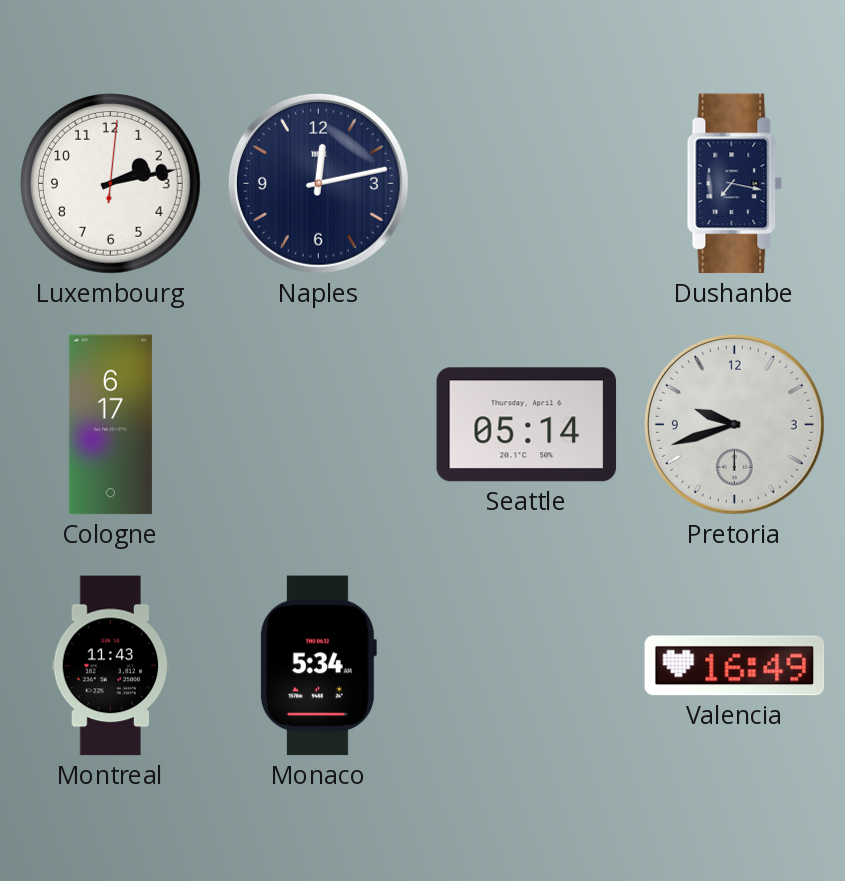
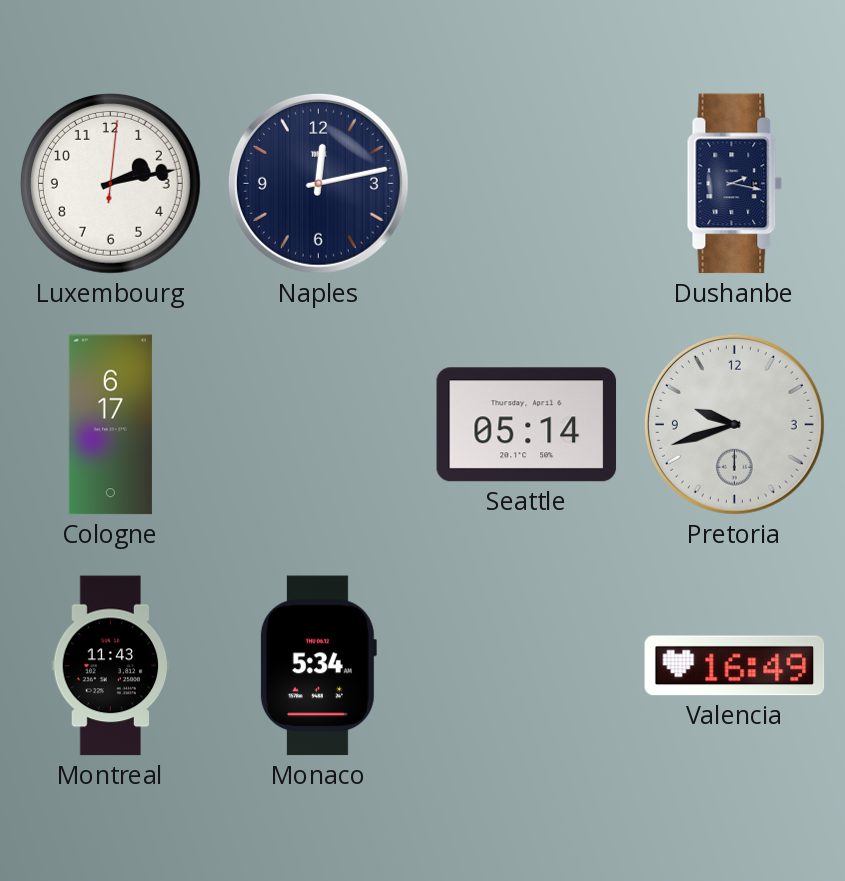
Dushanbe: 7:17 -> 2:17
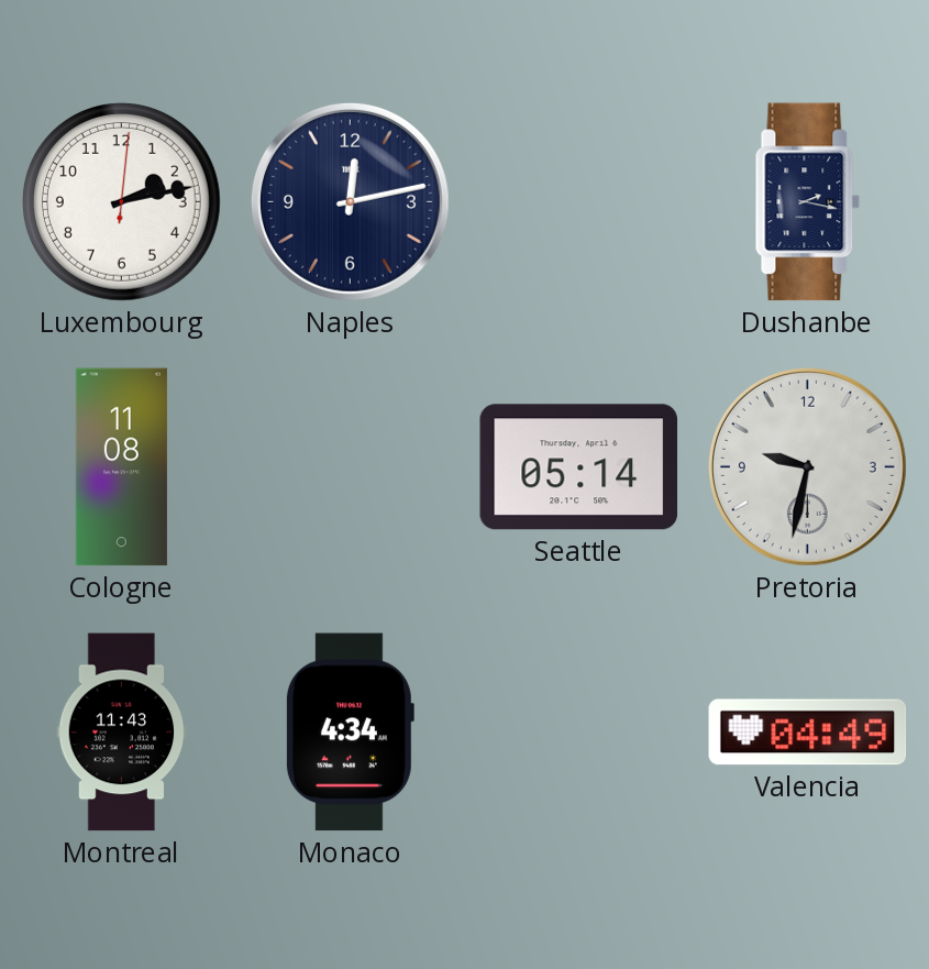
Cologne: 6:17 -> 11:08
Pretoria: 9:42 -> 9:32
Monaco: 5:34 -> 4:34
Valencia: 16:49 -> 04:49
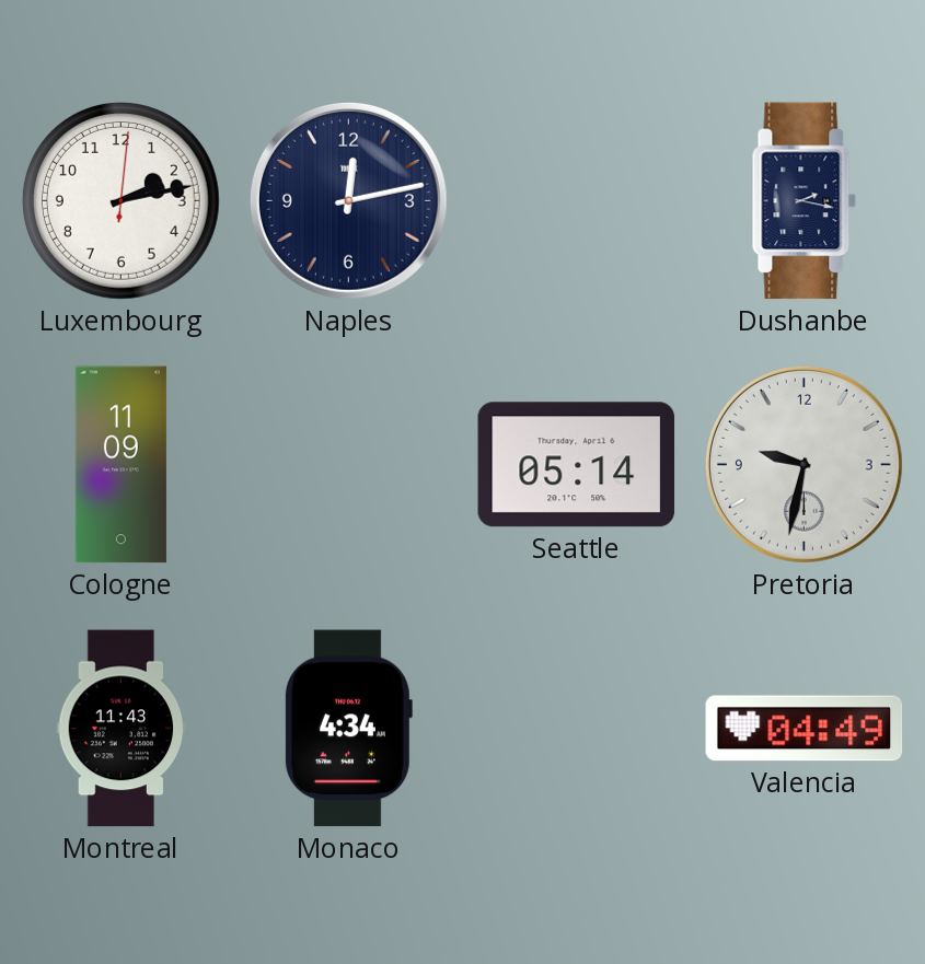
Cologne: 11:08 -> 11:09
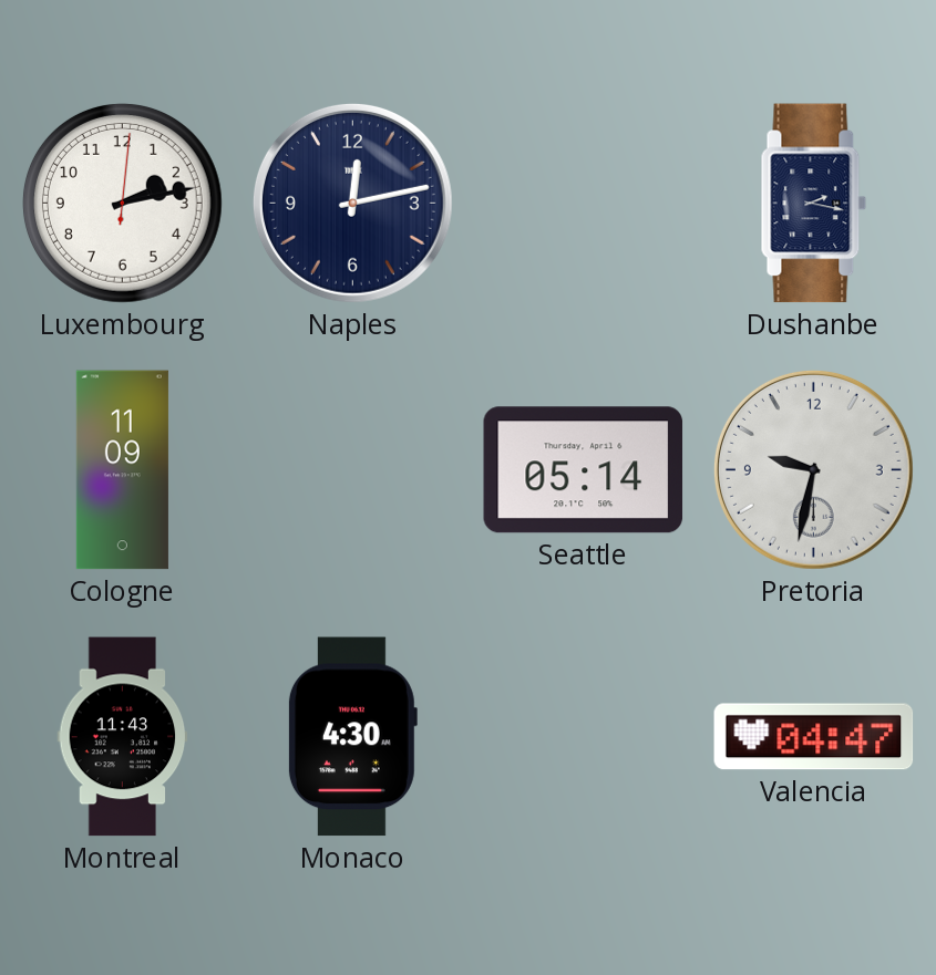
Monaco: 4:34 -> 4:30
Valencia: 04:49 -> 04:47
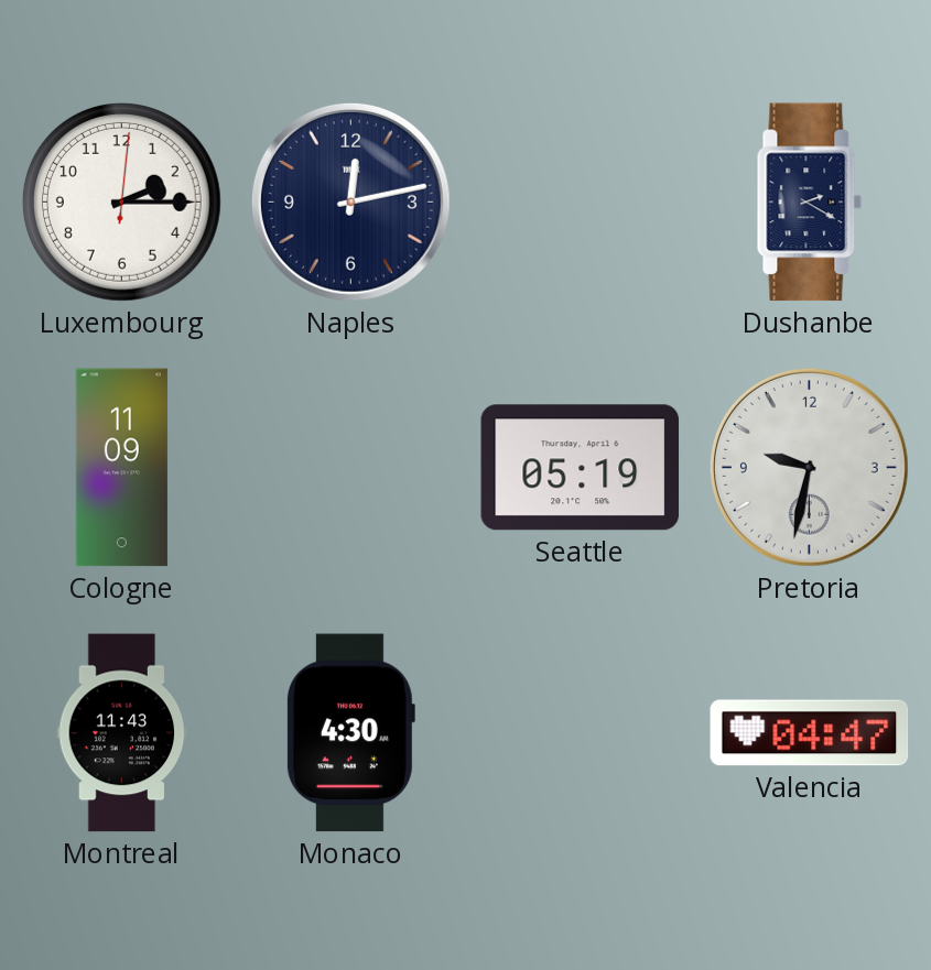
Luxembourg: 2:13 -> 2:15
Dushanbe: 2:17 -> 2:20
Seattle: 05:14 -> 05:19
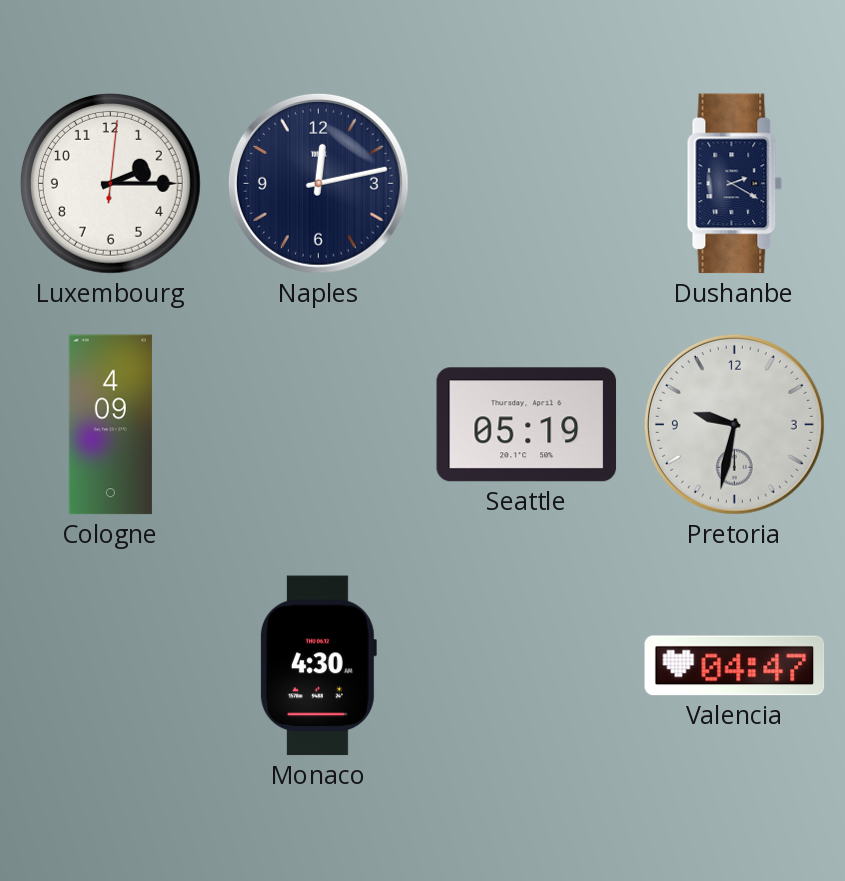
Cologne: 11:09 -> 4:09
Montreal: 11:43 -> none
